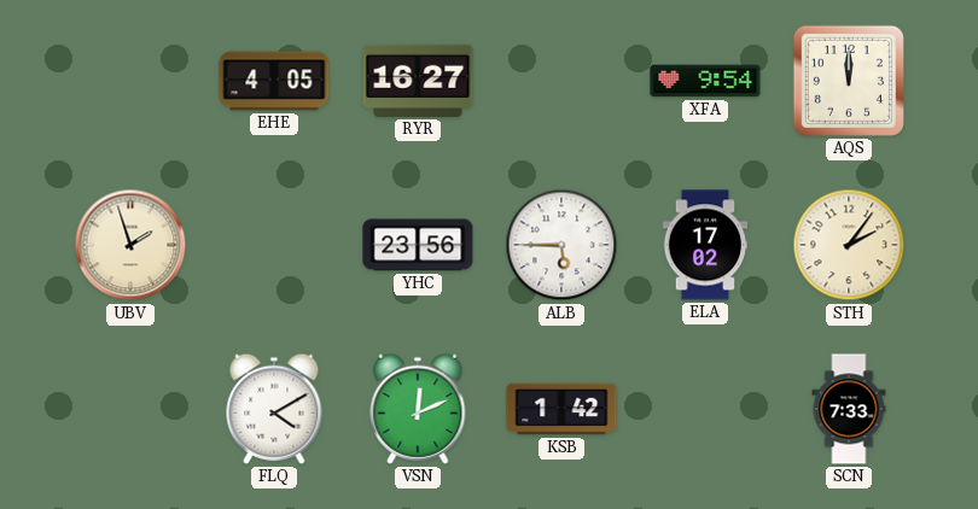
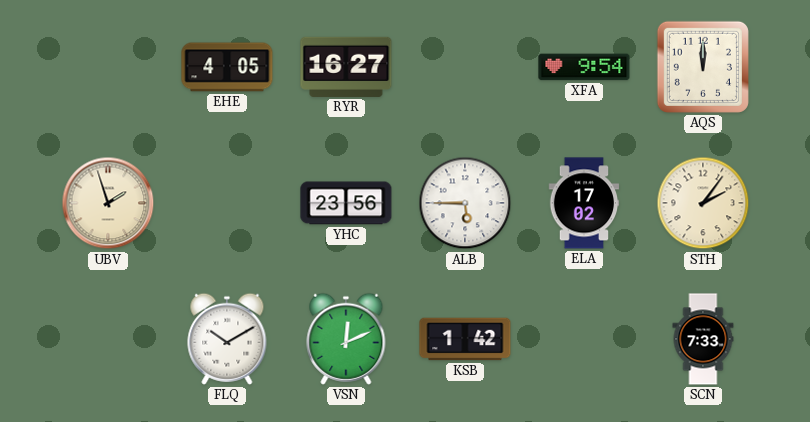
FLQ: 4:10 -> 10:10
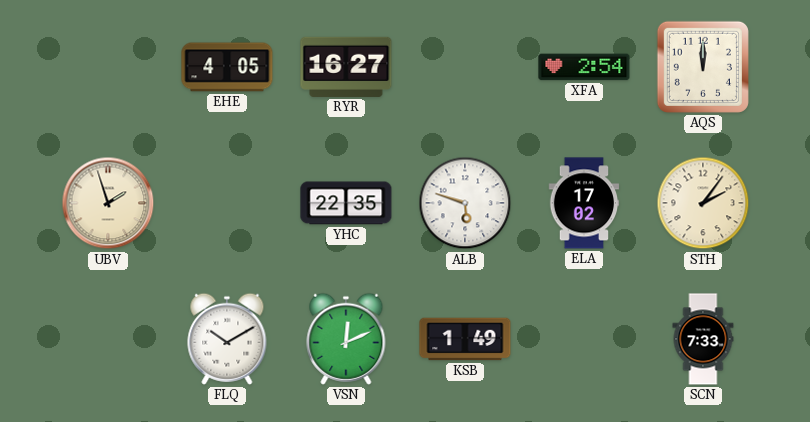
XFA: 9:54 -> 2:54
YHC: 23:56 -> 22:35
ALB: 5:45 -> 5:48
KSB: 1:42 -> 1:49
